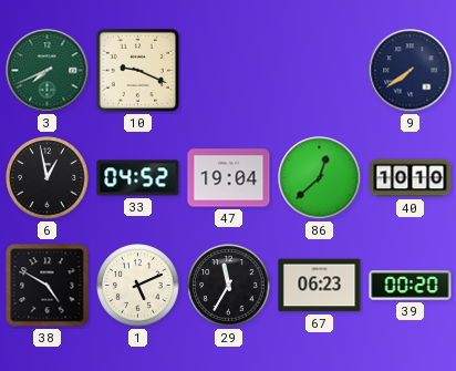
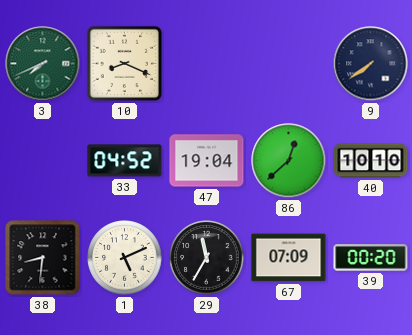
10: 9:19 -> 8:19
6: 12:58 -> none
38: 4:50 -> 8:31
67: 06:23 -> 07:09
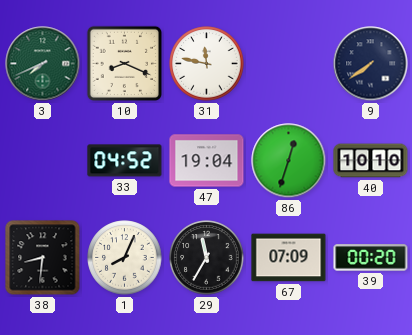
31: none -> 11:47
86: 12:38 -> 12:33
1: 5:11 -> 8:04
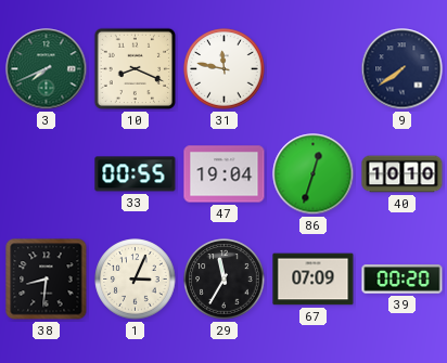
33: 04:52 -> 00:55
1: 8:04 -> 3:04
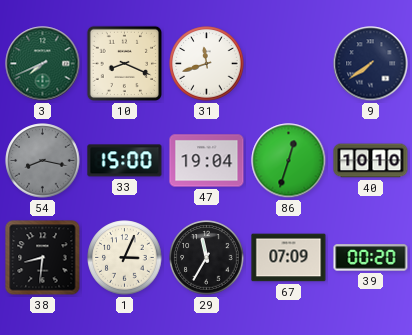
31: 11:47 -> 11:42
54: none -> 8:17
33: 00:55 -> 15:00
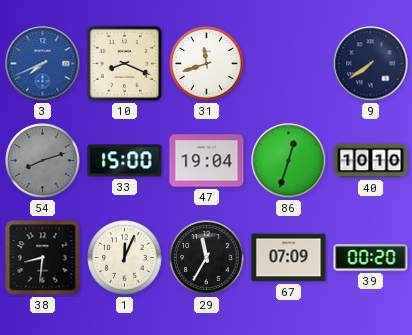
3 dial: green -> blue
54: 8:17 -> 8:12
1: 3:04 -> 12:04
